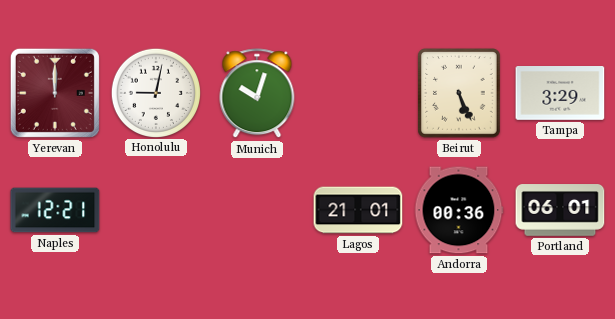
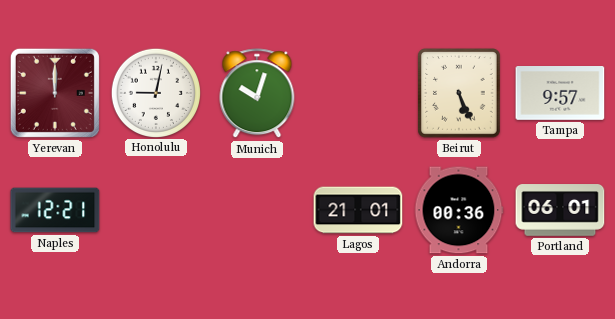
Tampa: 3:29 -> 9:57
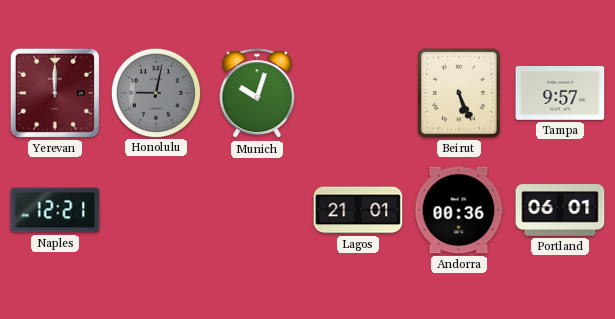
Honolulu dial: white -> grey
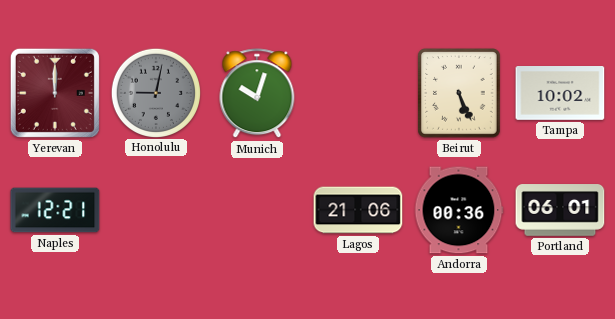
Tampa: 9:57 -> 10:02
Lagos: 21:01 -> 21:06
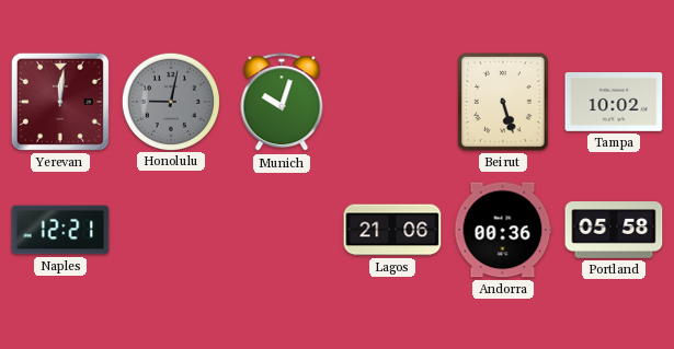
Yerevan: 12:00 -> 12:01
Beirut: 5:26 -> 5:27
Portland: 06:01 -> 05:58
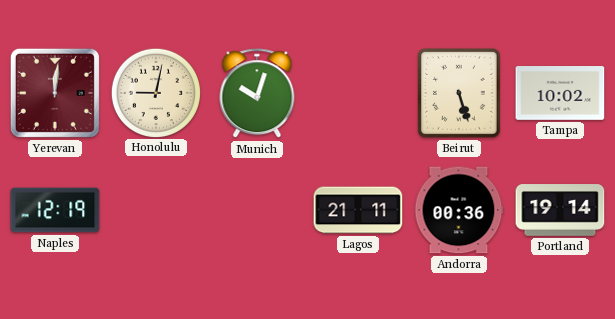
Honolulu dial: grey -> cream
Naples: 12:21 -> 12:19
Lagos: 21:06 -> 21:11
Portland: 05:58 -> 19:14
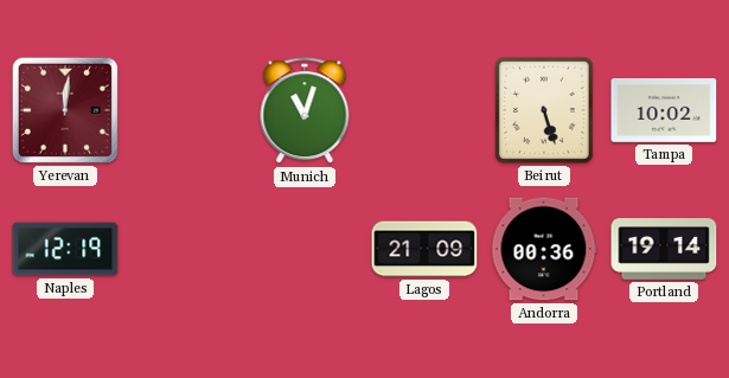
Honolulu: 9:02 -> none
Munich: 10:03 -> 11:03
Lagos: 21:11 -> 21:09
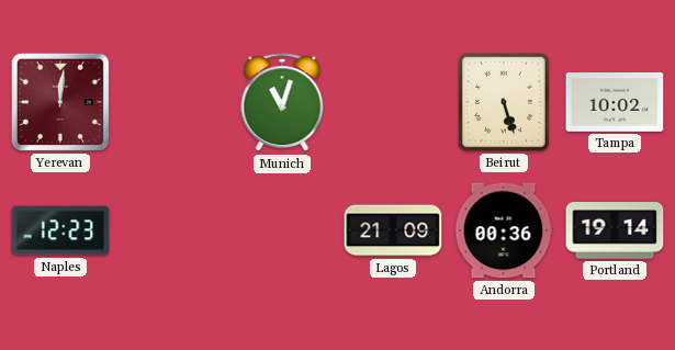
Naples: 12:19 -> 12:23
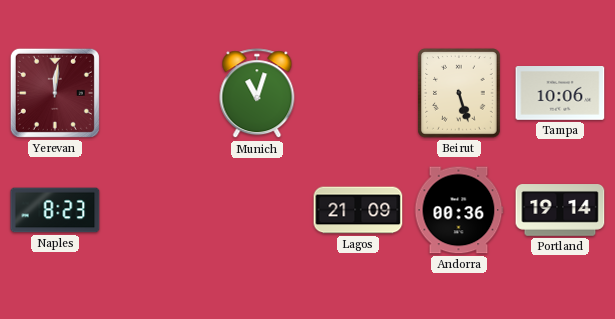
Tampa: 10:02 -> 10:06
Naples: 12:23 -> 8:23
